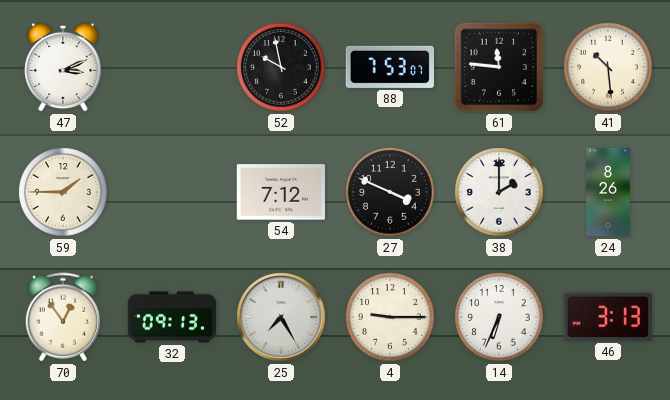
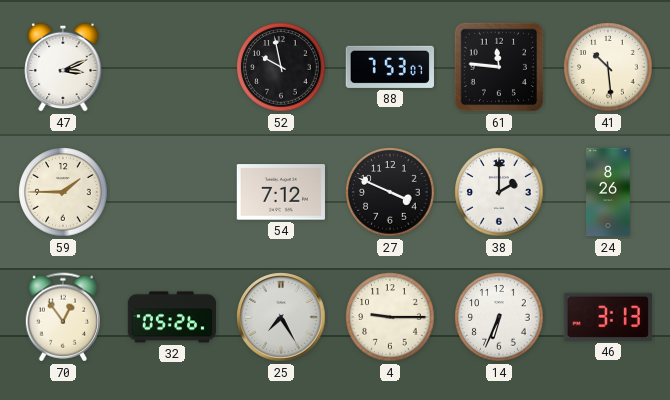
32: 09:13 -> 05:26
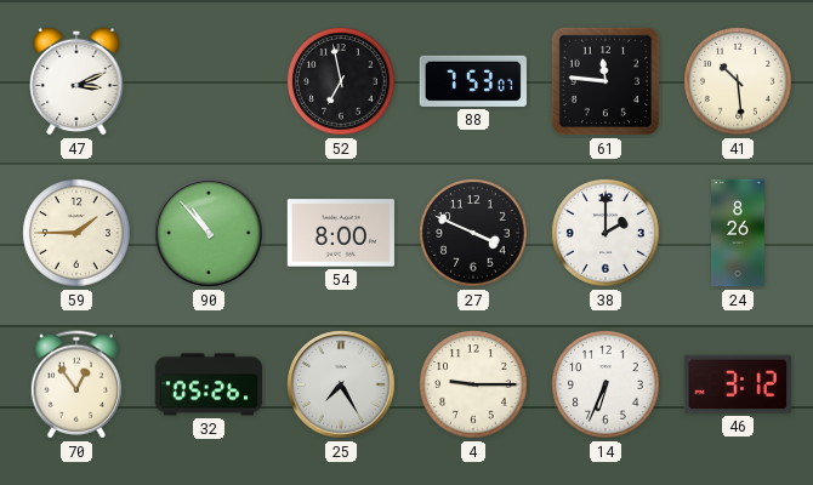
52: 9:58 -> 6:58
90: none -> 10:53
54: 7:12 -> 8:00
46: 3:13 -> 3:12
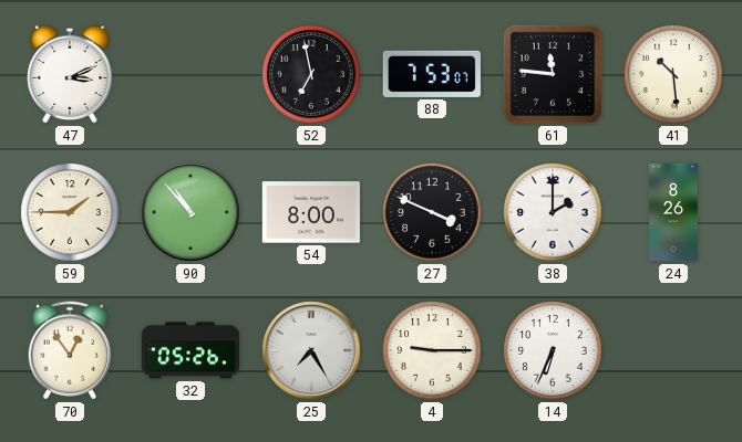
46: 3:12 -> none
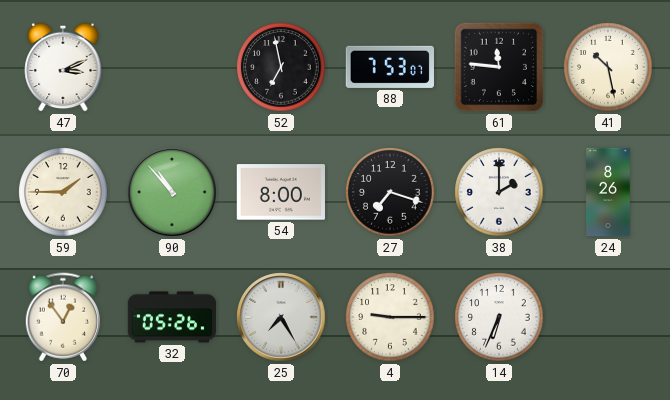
41: 10:29 -> 10:28
27: 3:49 -> 7:18
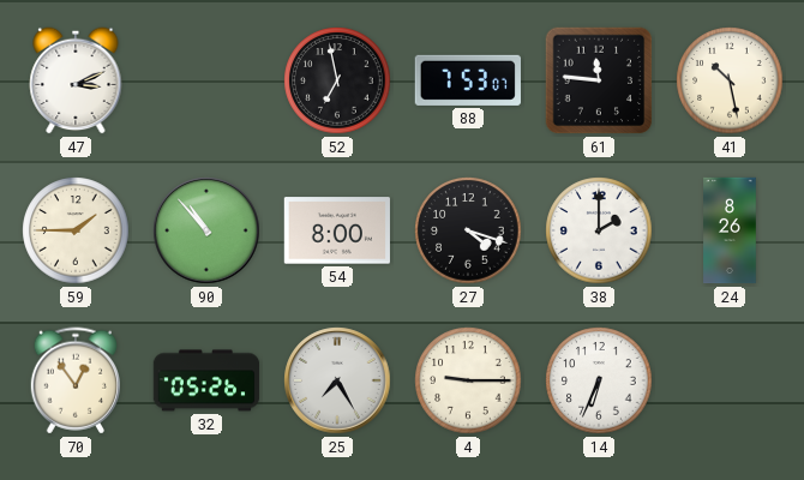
27: 7:18 -> 4:18
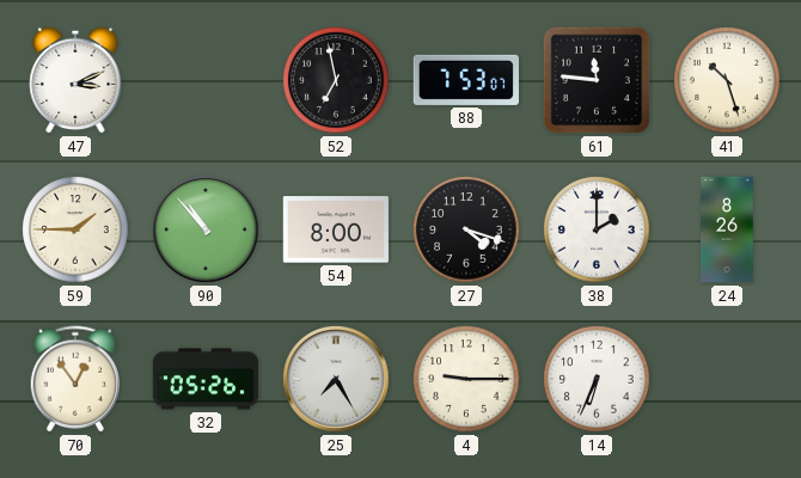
41: 10:28 -> 10:27
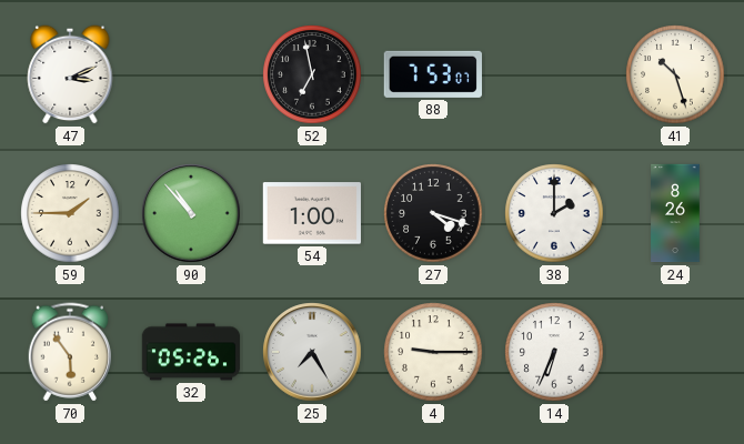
61: 11:46 -> none
54: 8:00 -> 1:00
70: 12:54 -> 5:54
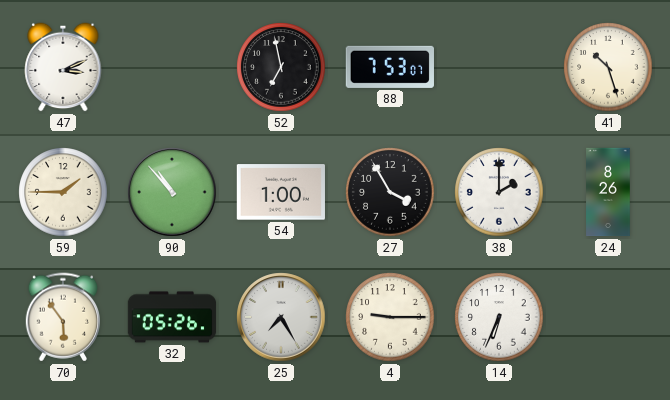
27: 4:18 -> 3:55
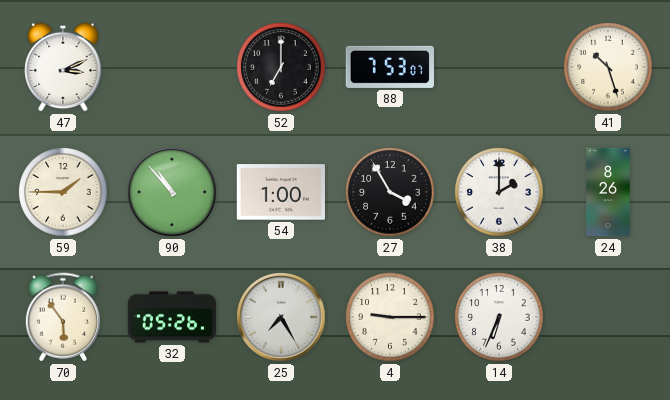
52: 6:58 -> 7:00
